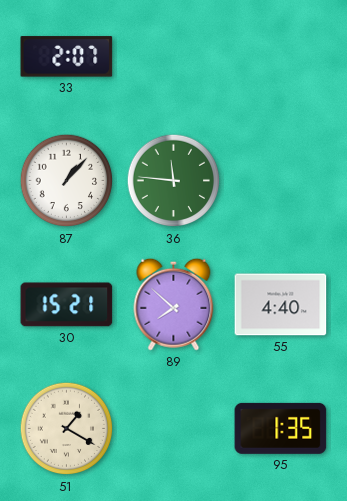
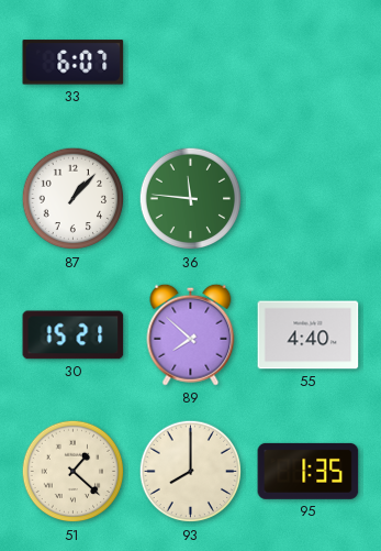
33: 2:07 -> 6:07
51: 1:20 -> 1:22
93: none -> 8:00
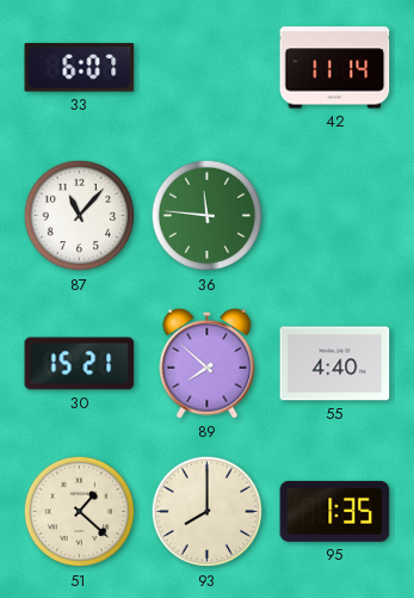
42: none -> 11:14
87: 1:07 -> 11:07
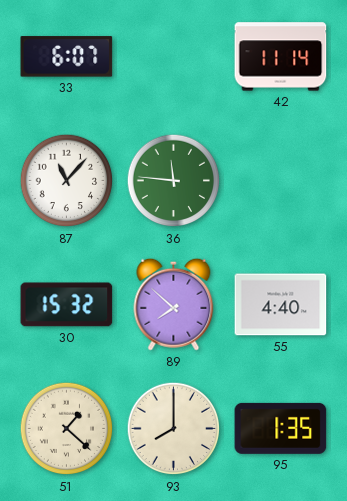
30: 15:21 -> 15:32
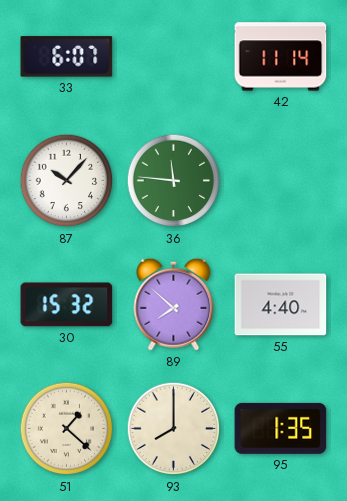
87: 11:07 -> 10:07
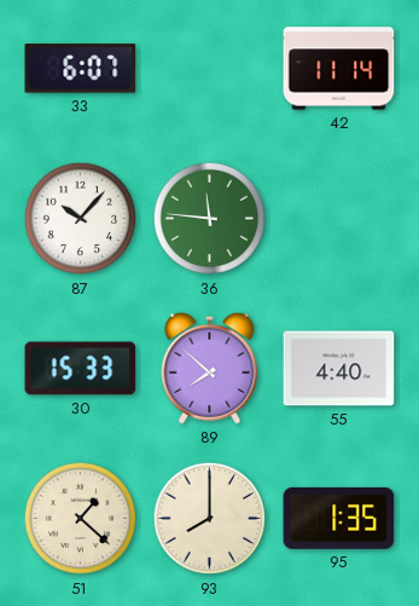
30: 15:32 -> 15:33
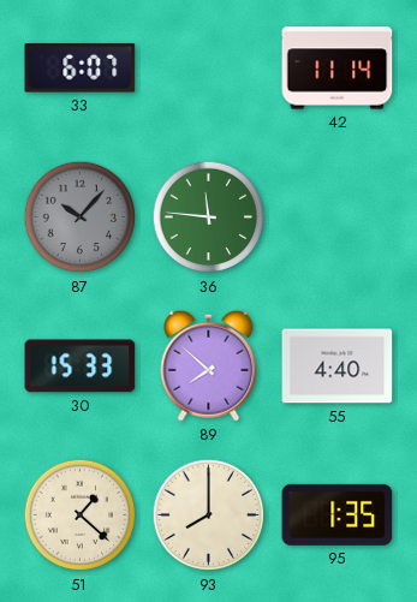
87 dial: white -> grey
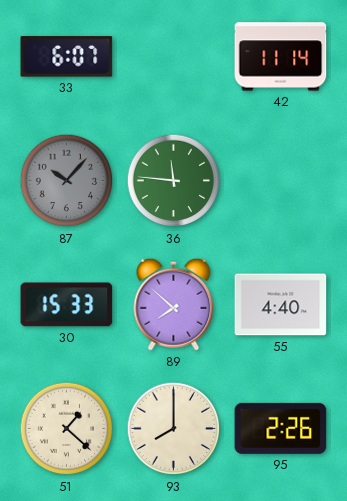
95: 1:35 -> 2:26
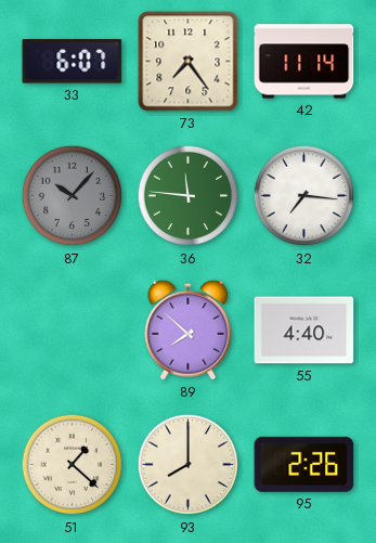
73: none -> 7:24
32: none -> 7:16
30: 15:33 -> none
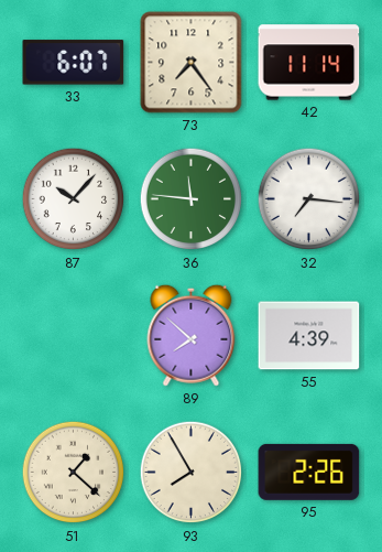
87 dial: grey -> white
55: 4:40 -> 4:39
93: 8:00 -> 7:55
